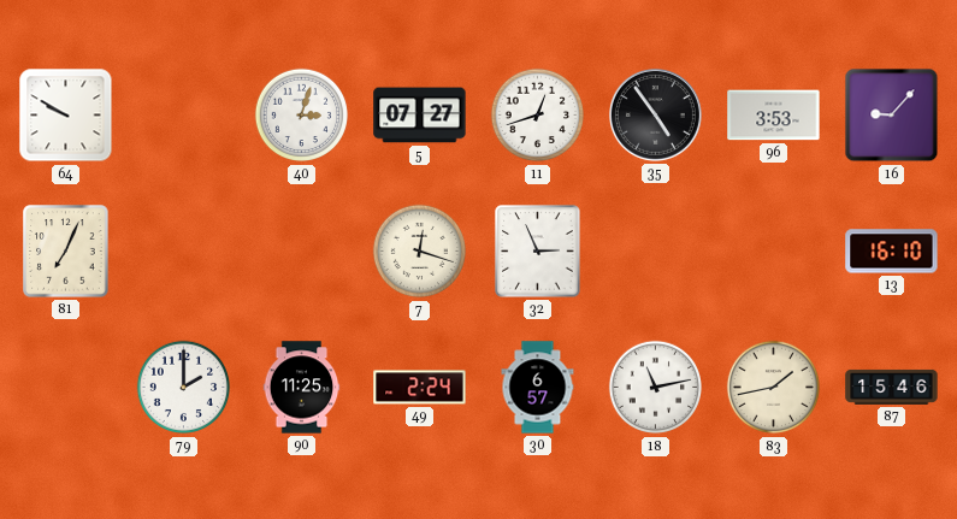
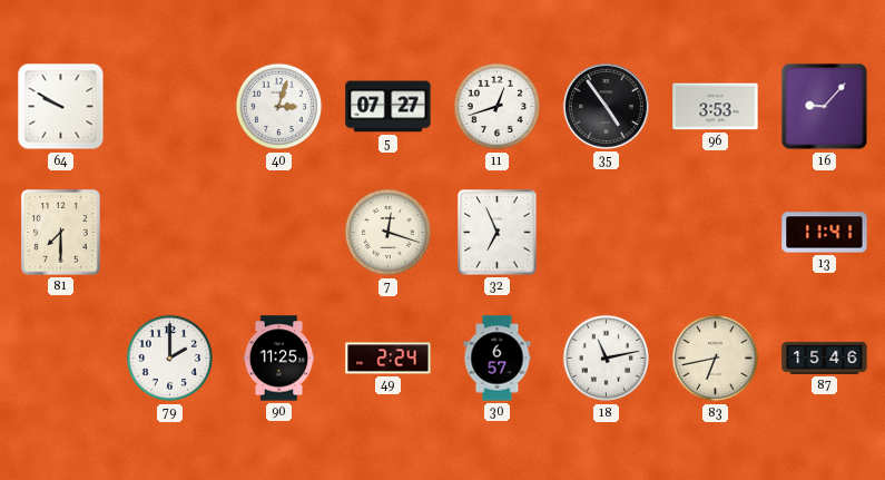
81: 7:04 -> 7:30
32: 2:56 -> 6:56
13: 16:10 -> 11:41
83: 1:43 -> 6:43
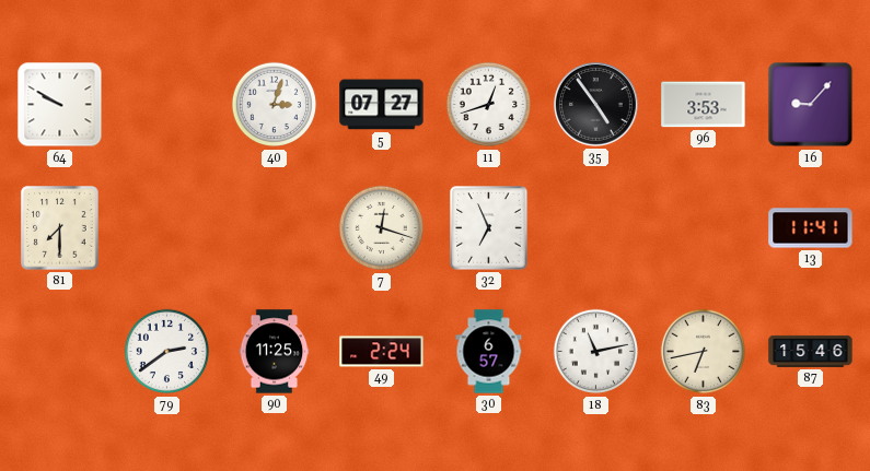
79: 2:00 -> 2:39
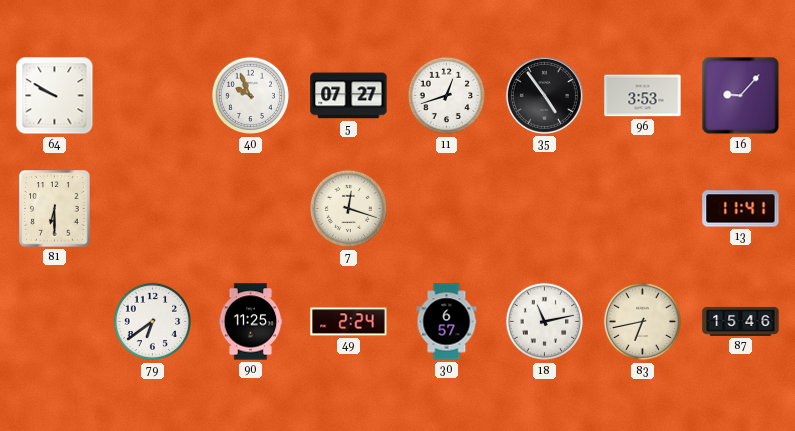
40: 3:03 -> 9:56
81: 7:30 -> 6:30
32: 6:56 -> none
79: 2:39 -> 6:39
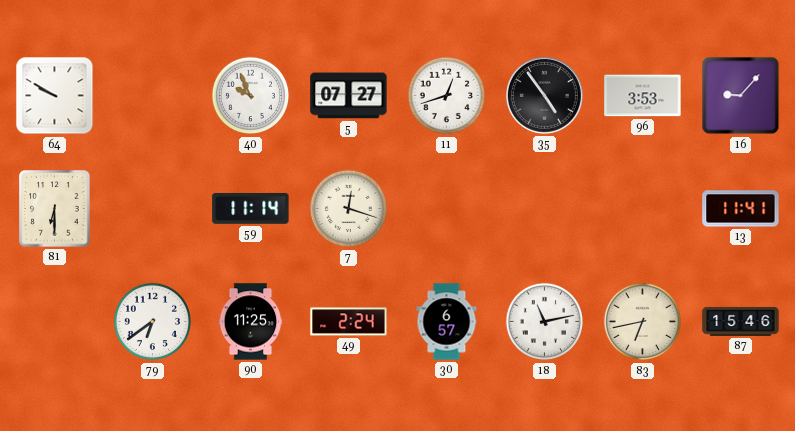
59: none -> 11:14
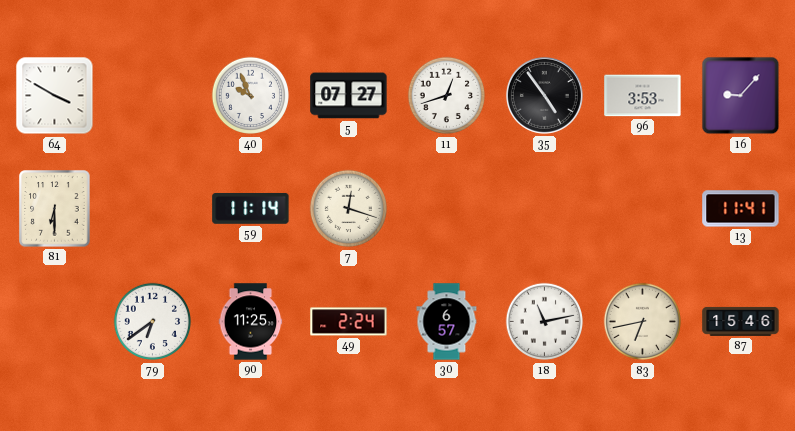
64: 9:50 -> 3:50
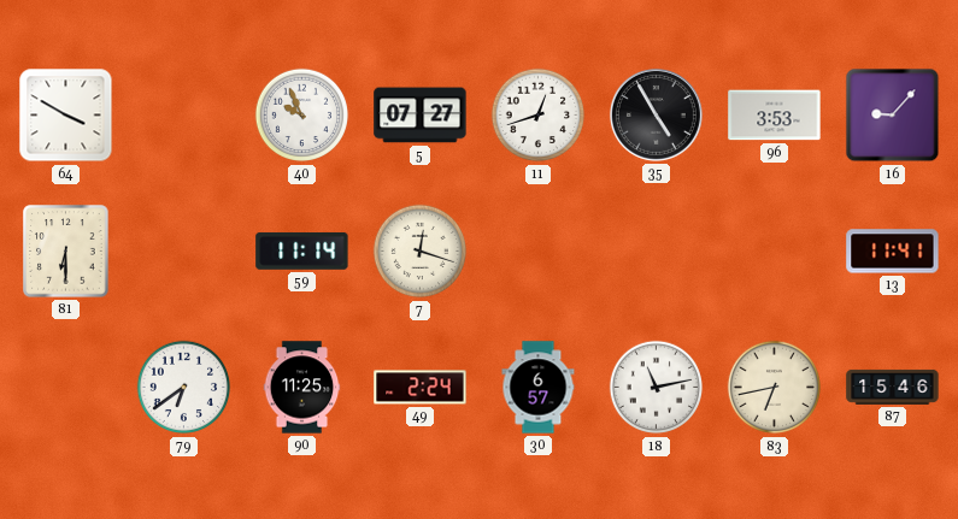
35: 4:54 -> 4:55
